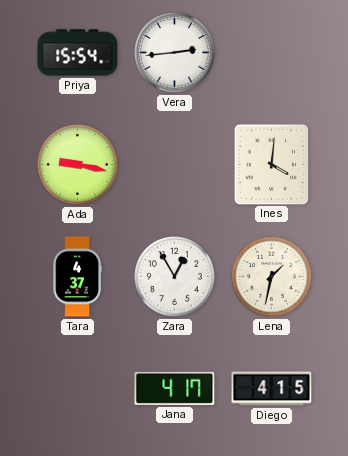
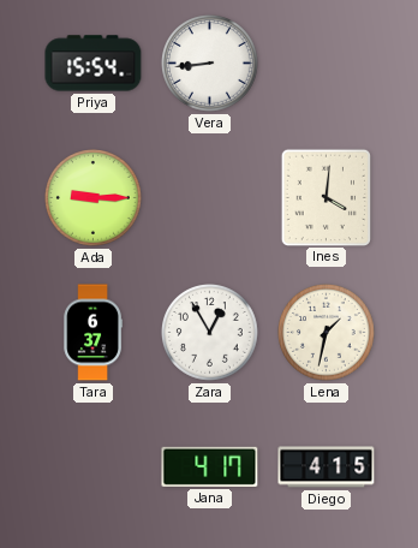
Vera: 2:44 -> 8:44
Ada: 9:17 -> 9:15
Tara: 4:37 -> 6:37
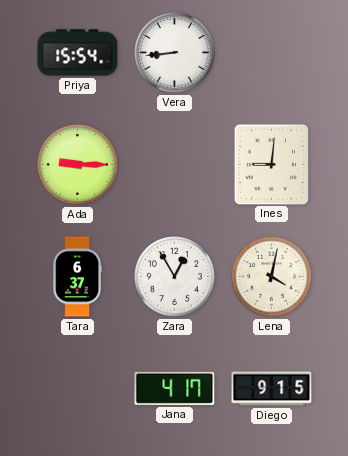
Ines: 4:01 -> 9:01
Lena: 1:32 -> 4:02
Diego: 4:15 -> 9:15
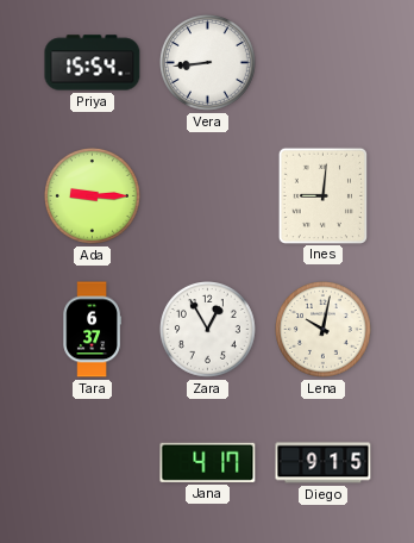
Lena: 4:02 -> 10:02
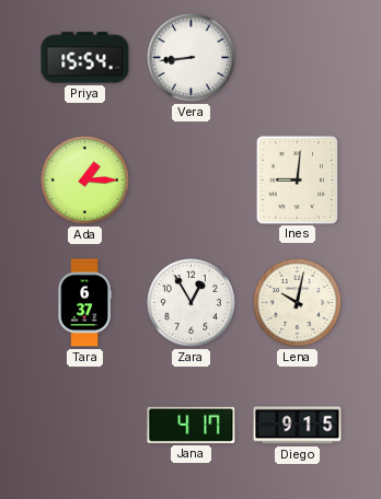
Ada: 9:15 -> 1:15
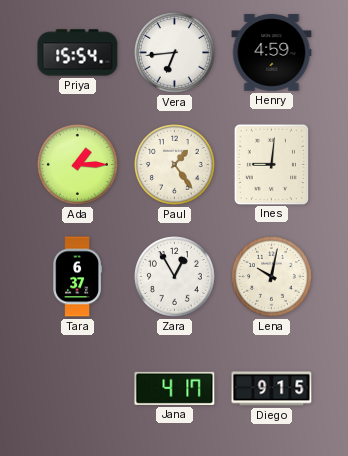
Vera: 8:44 -> 6:44
Henry: none -> 4:59
Paul: none -> 1:24
